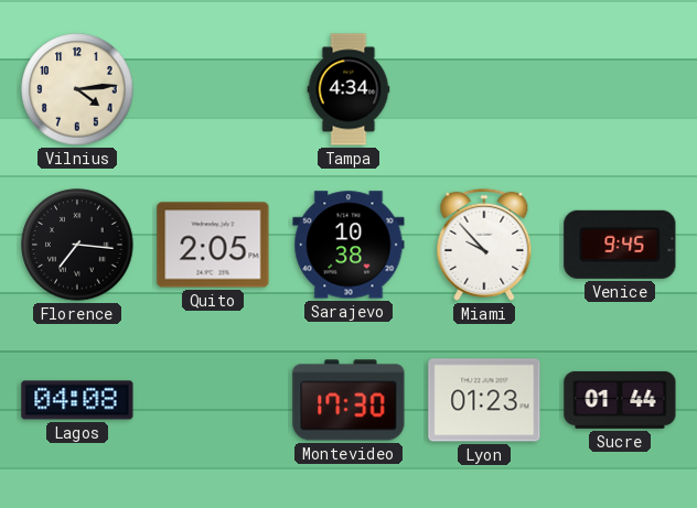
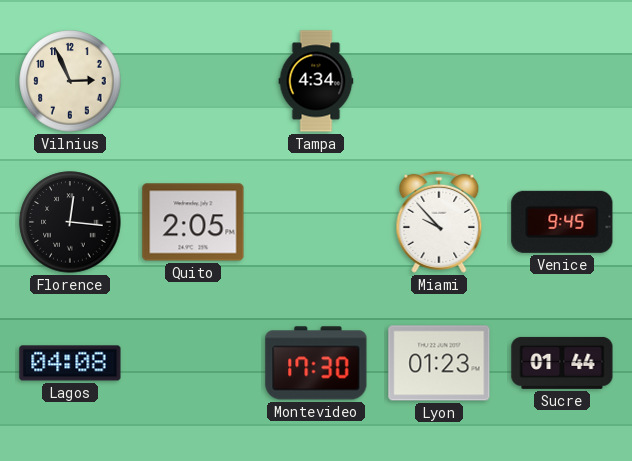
Vilnius: 4:14 -> 2:56
Florence: 7:16 -> 12:16
Sarajevo: 10:38 -> none
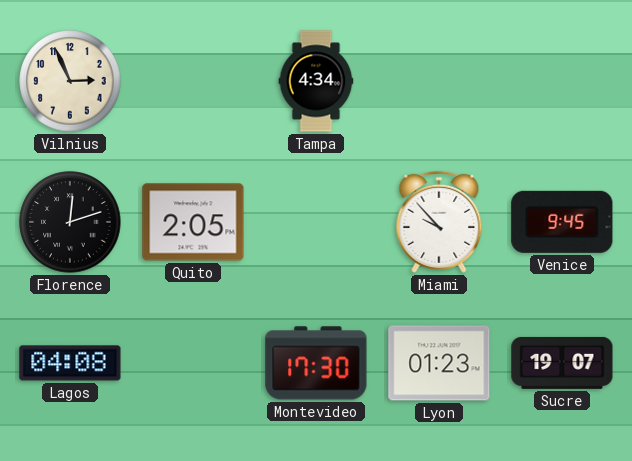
Florence: 12:16 -> 12:12
Sucre: 01:44 -> 19:07
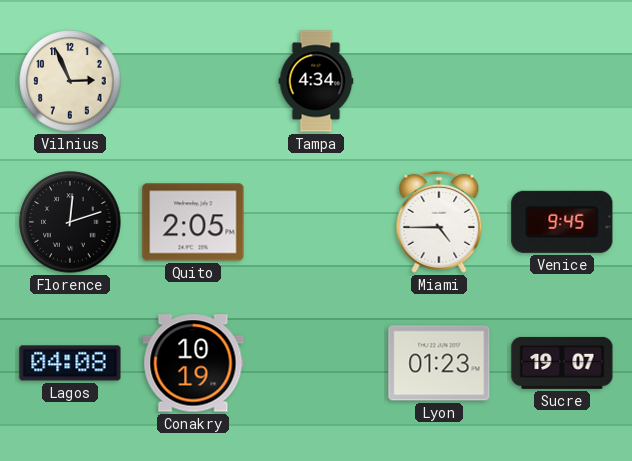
Miami: 9:53 -> 4:45
Conakry: none -> 10:19
Montevideo: 17:30 -> none
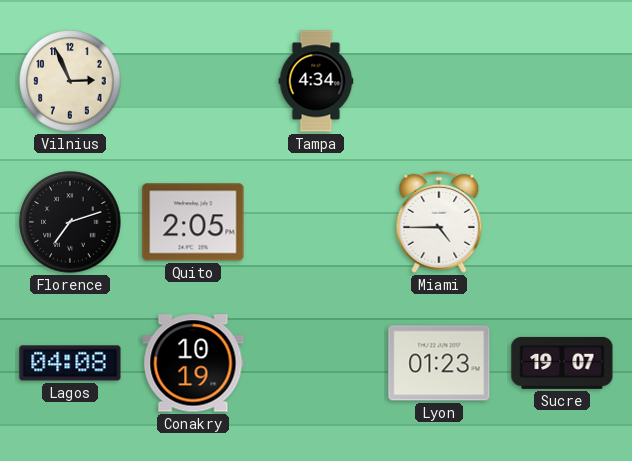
Florence: 12:12 -> 7:12
Venice: 9:45 -> none
